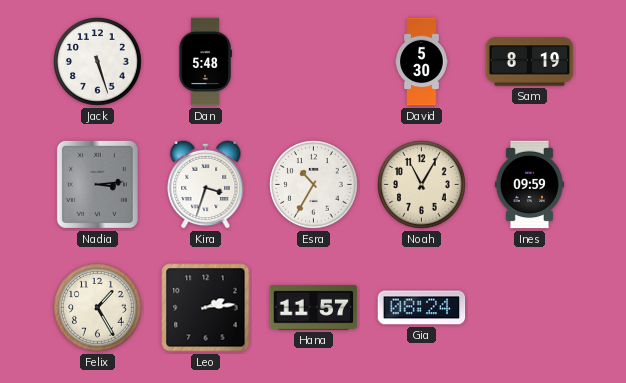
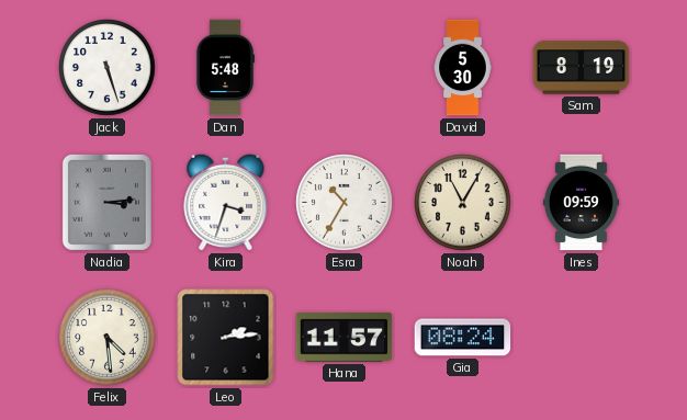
Felix: 1:25 -> 4:29
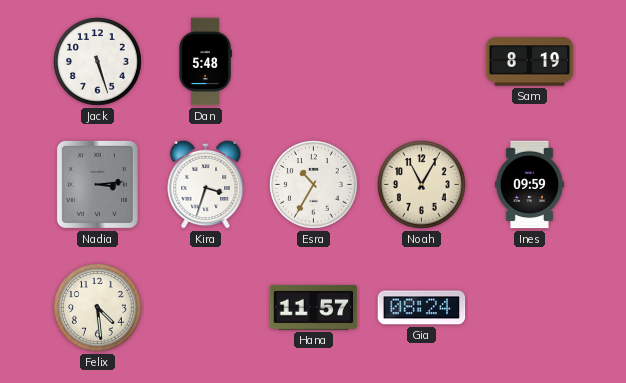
David: 5:30 -> none
Leo: 2:14 -> none
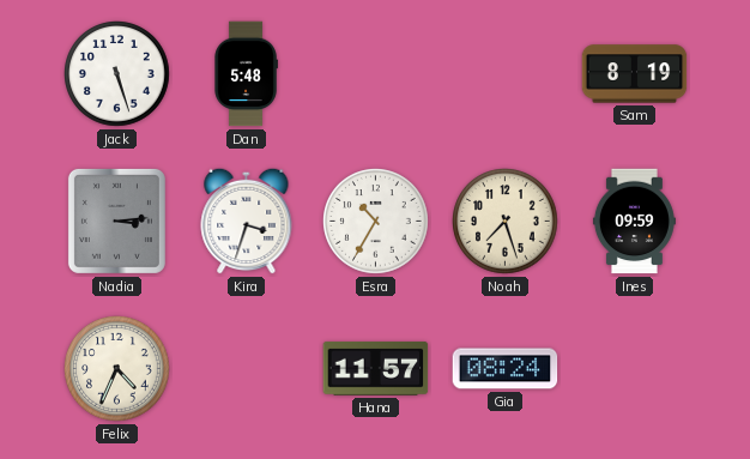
Noah: 11:05 -> 7:27
Felix: 4:29 -> 4:34
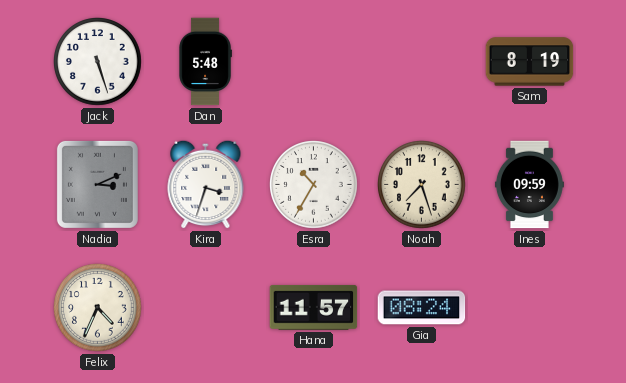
Nadia: 3:14 -> 3:11
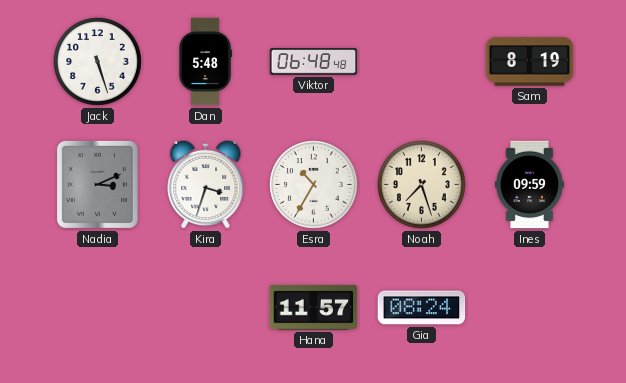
Viktor: none -> 06:48
Felix: 4:34 -> none
